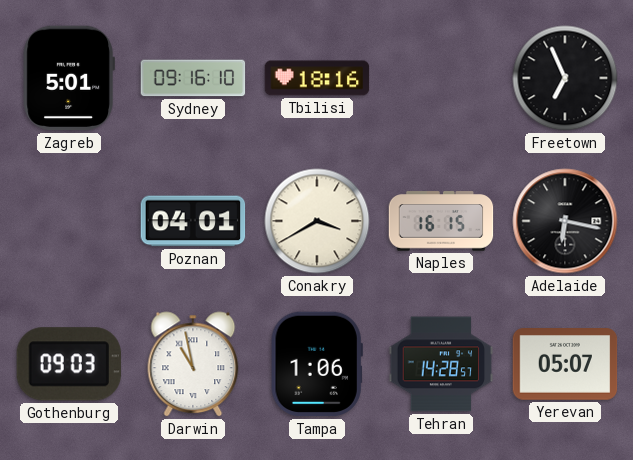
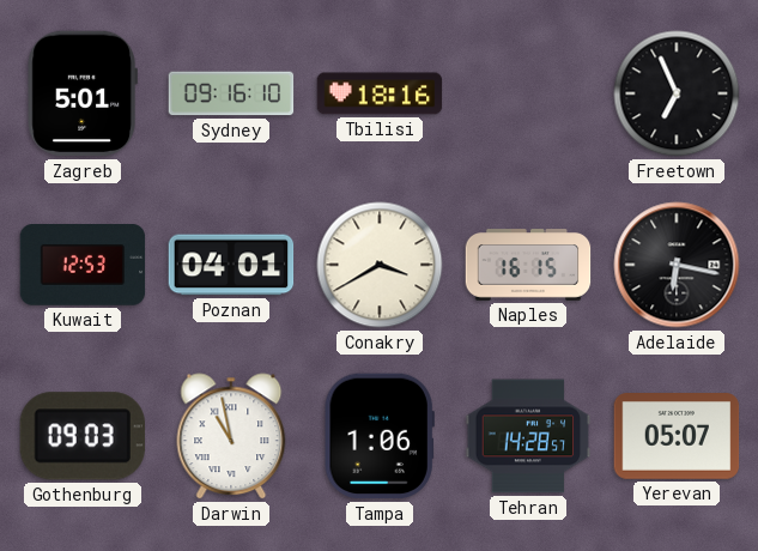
Kuwait: none -> 12:53
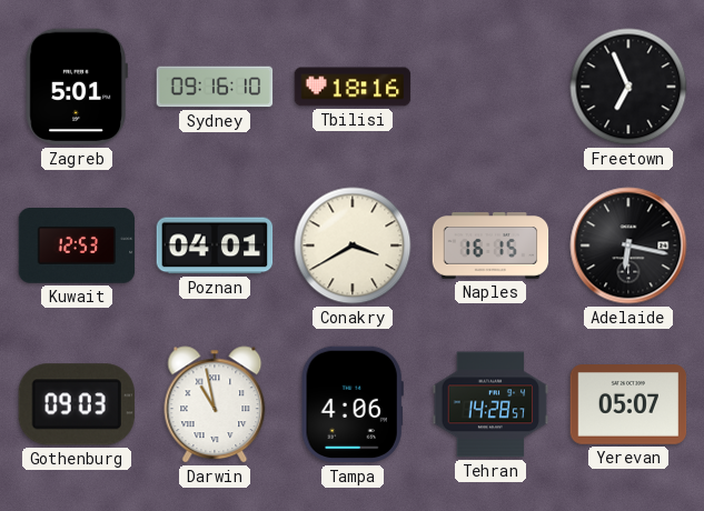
Tampa: 1:06 -> 4:06
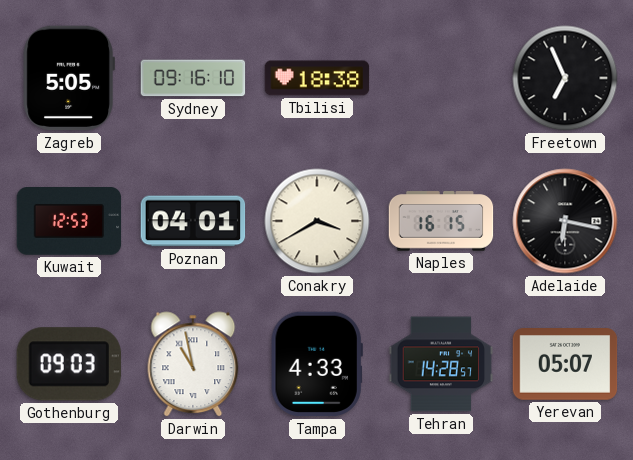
Zagreb: 5:01 -> 5:05
Tbilisi: 18:16 -> 18:38
Tampa: 4:06 -> 4:33
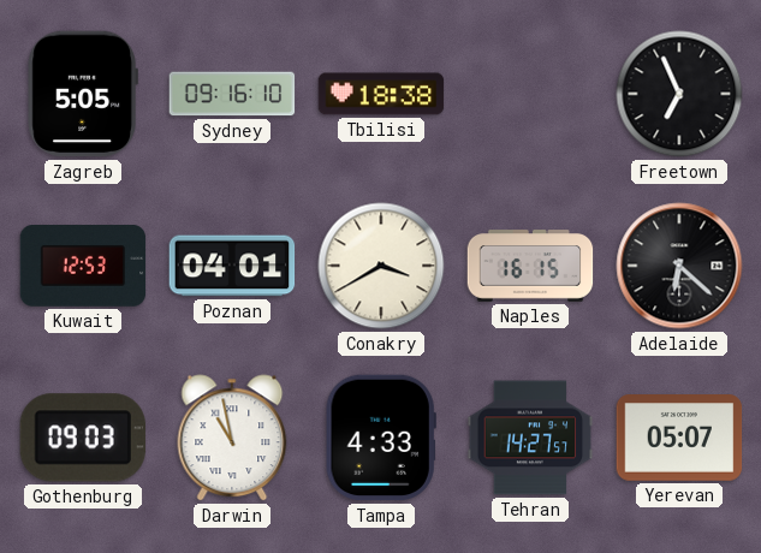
Adelaide: 6:17 -> 6:22
Tehran: 14:28 -> 14:27
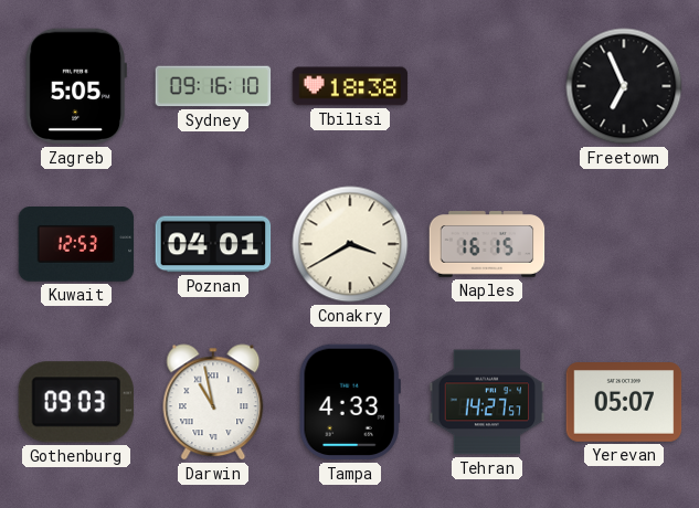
Adelaide: 6:22 -> none
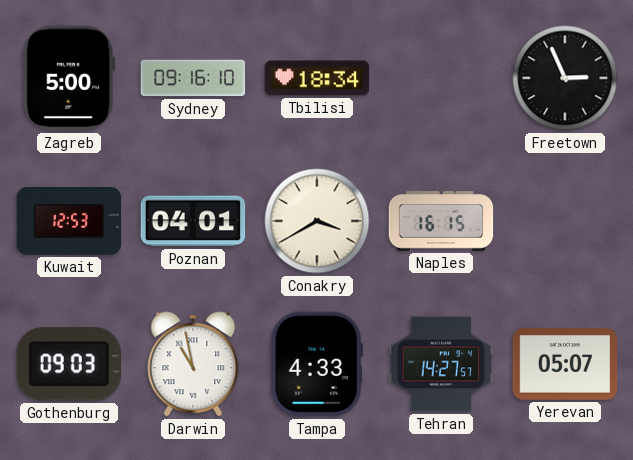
Zagreb: 5:05 -> 5:00
Tbilisi: 18:38 -> 18:34
Freetown: 6:56 -> 2:56
